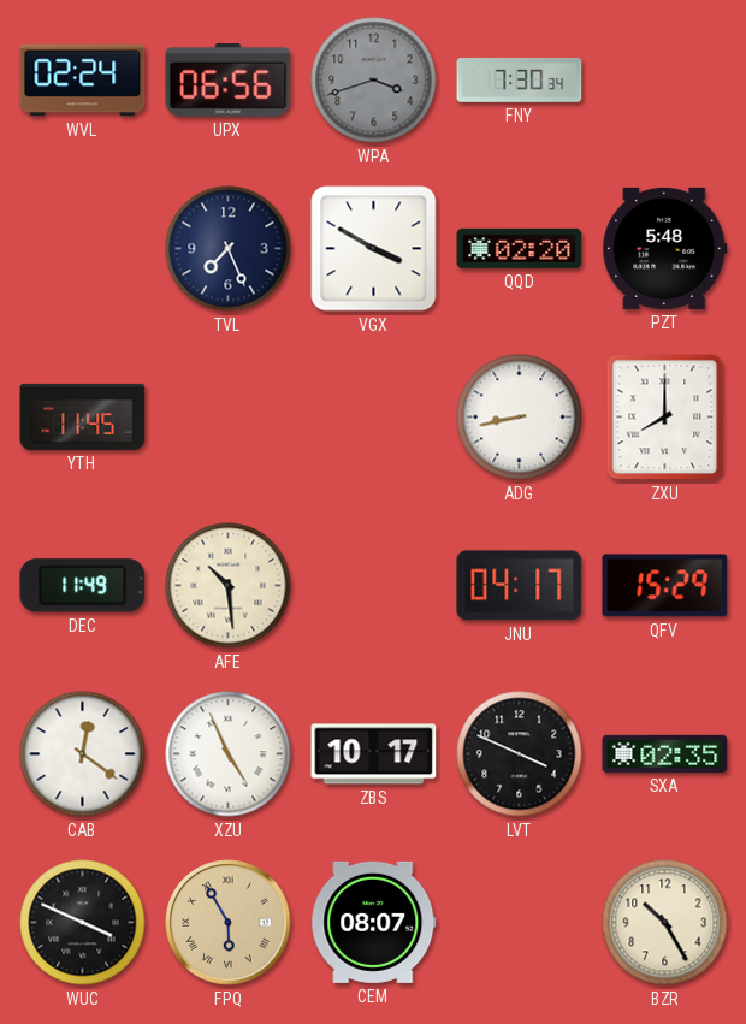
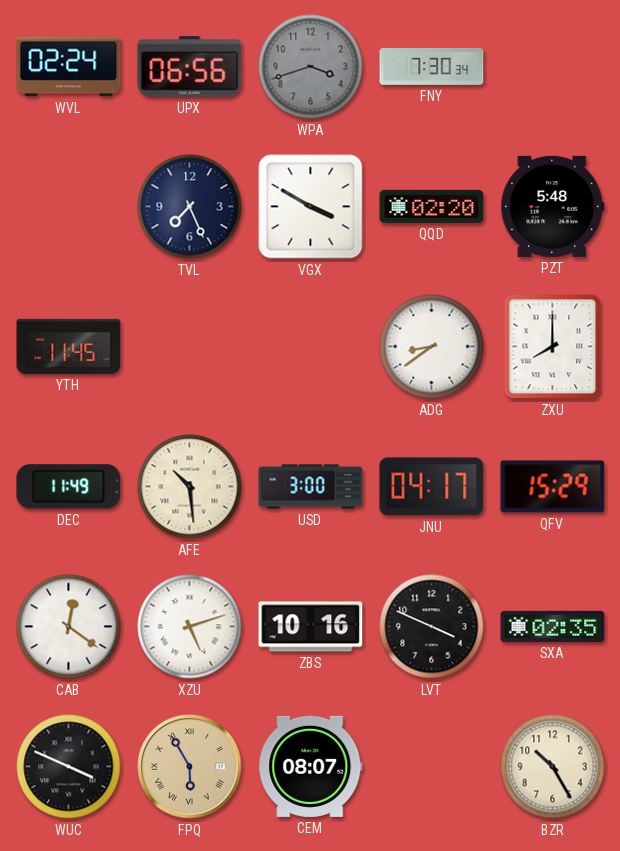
ADG: 8:43 -> 8:39
USD: none -> 3:00
XZU: 4:56 -> 5:12
ZBS: 10:17 -> 10:16
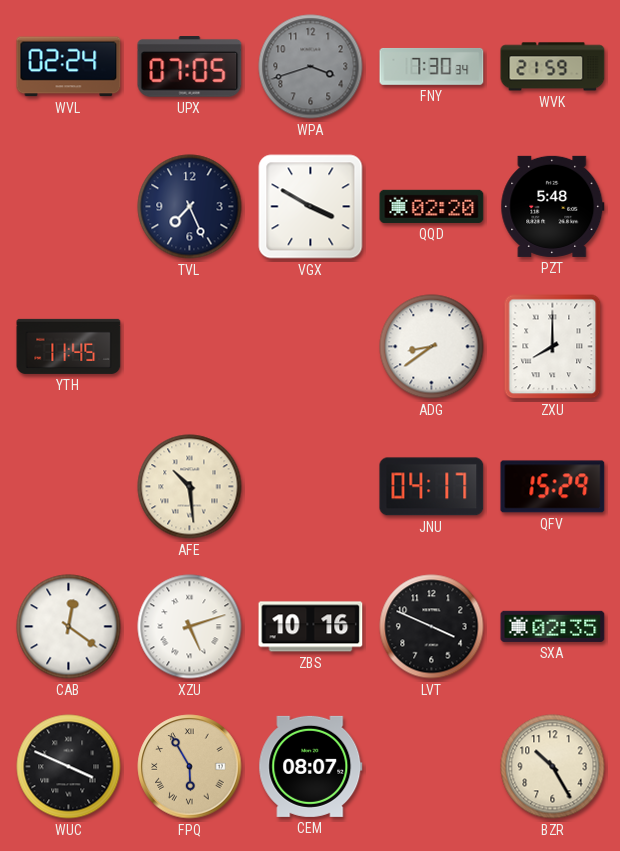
UPX: 06:56 -> 07:05
WVK: none -> 21:59
DEC: 11:49 -> none
USD: 3:00 -> none
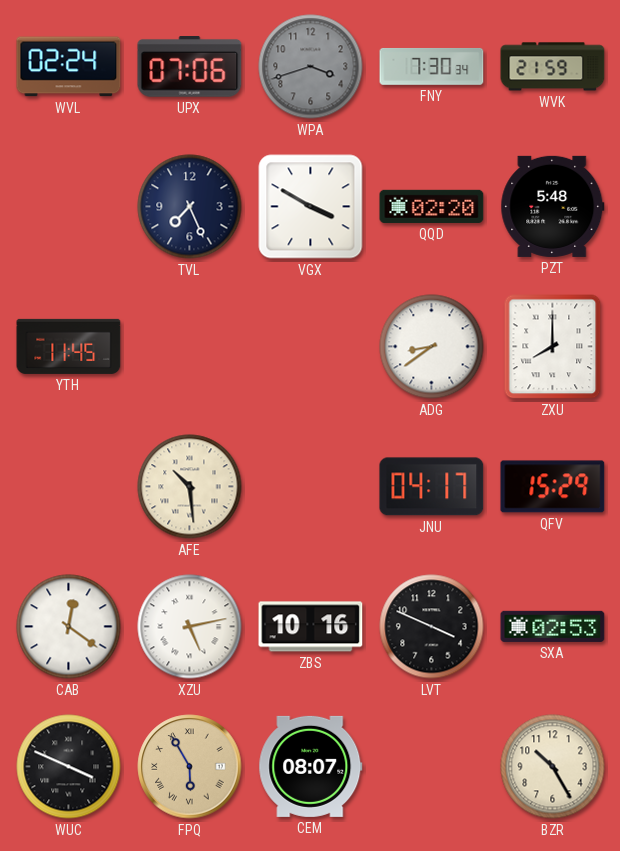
UPX: 07:05 -> 07:06
XZU: 5:12 -> 5:13
SXA: 02:35 -> 02:53
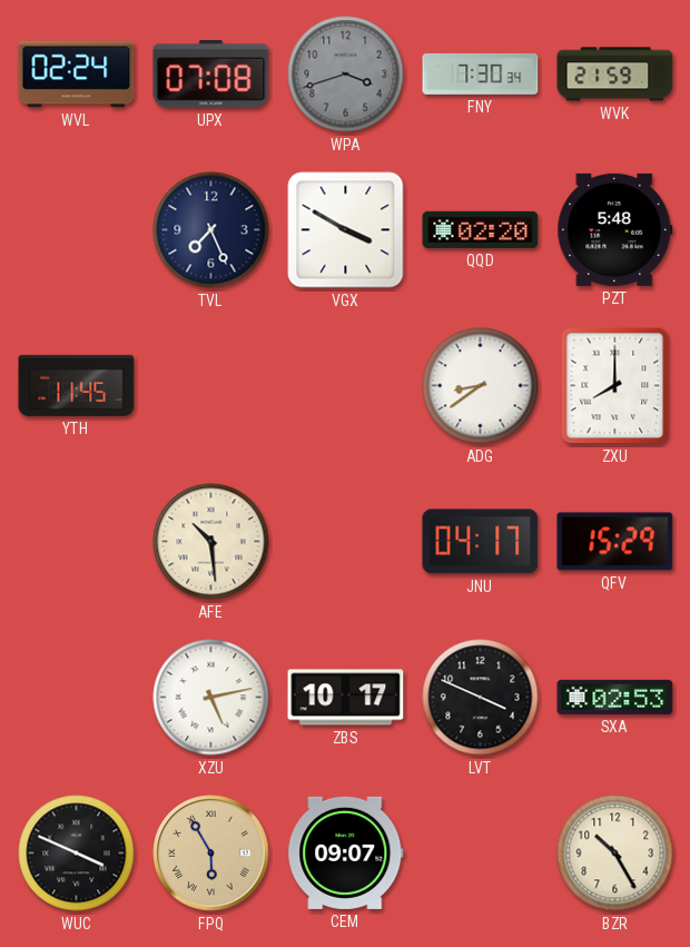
UPX: 07:06 -> 07:08
CAB: 12:21 -> none
ZBS: 10:16 -> 10:17
CEM: 08:07 -> 09:07
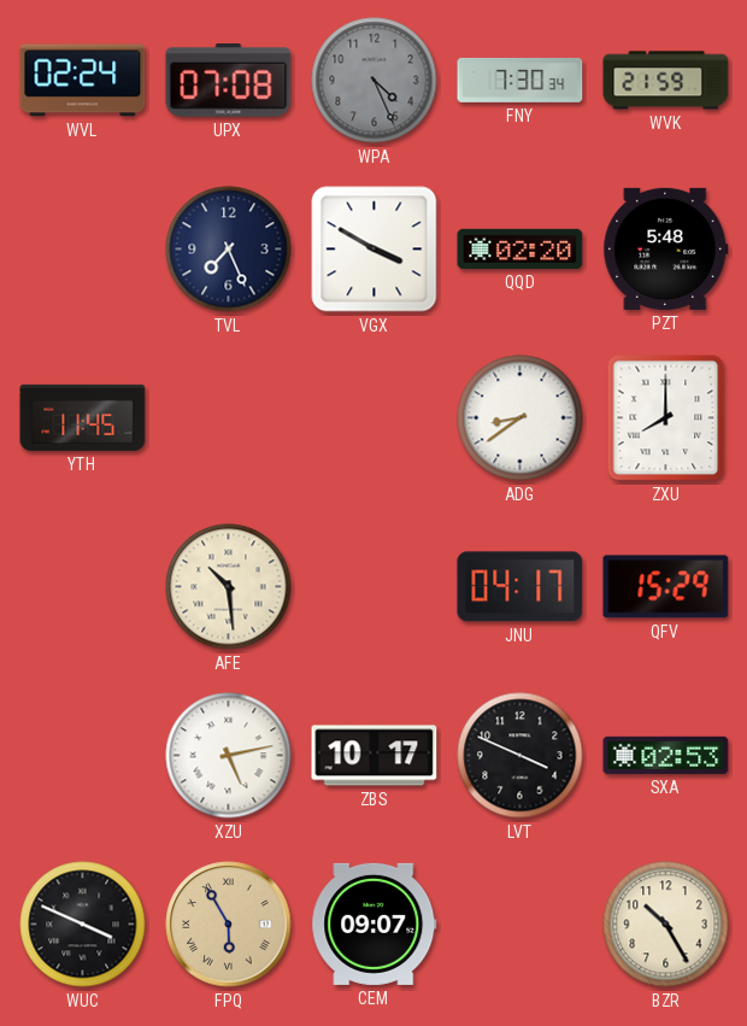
WPA: 3:42 -> 4:26
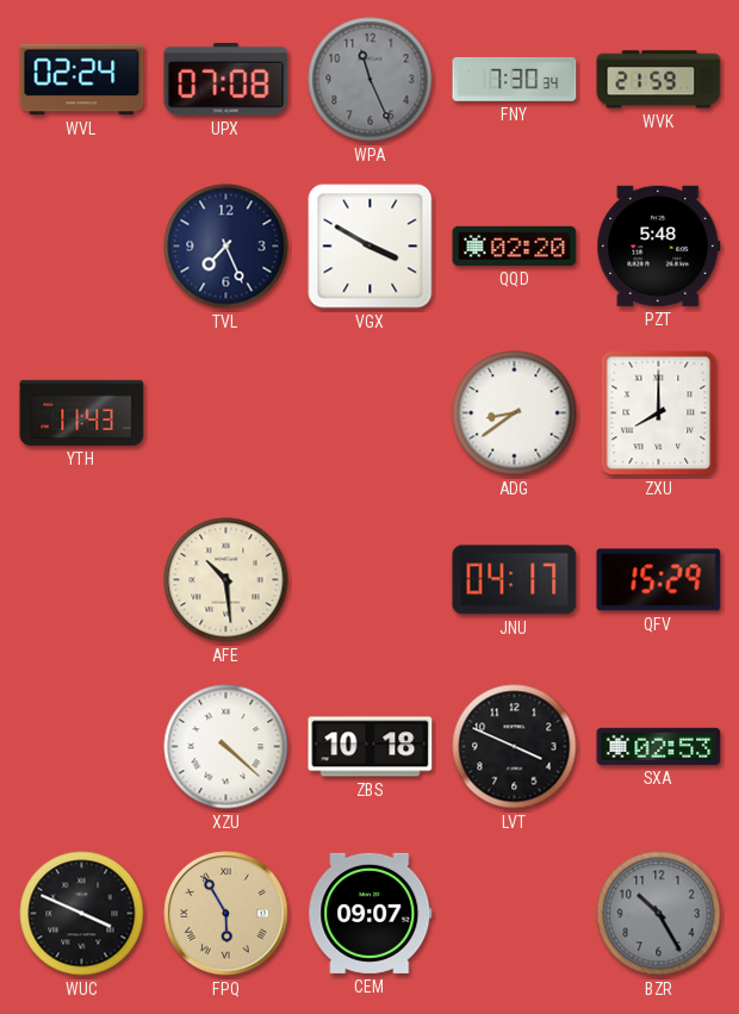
WPA: 4:26 -> 11:26
YTH: 11:45 -> 11:43
XZU: 5:13 -> 4:22
ZBS: 10:17 -> 10:18
BZR dial: cream -> grey
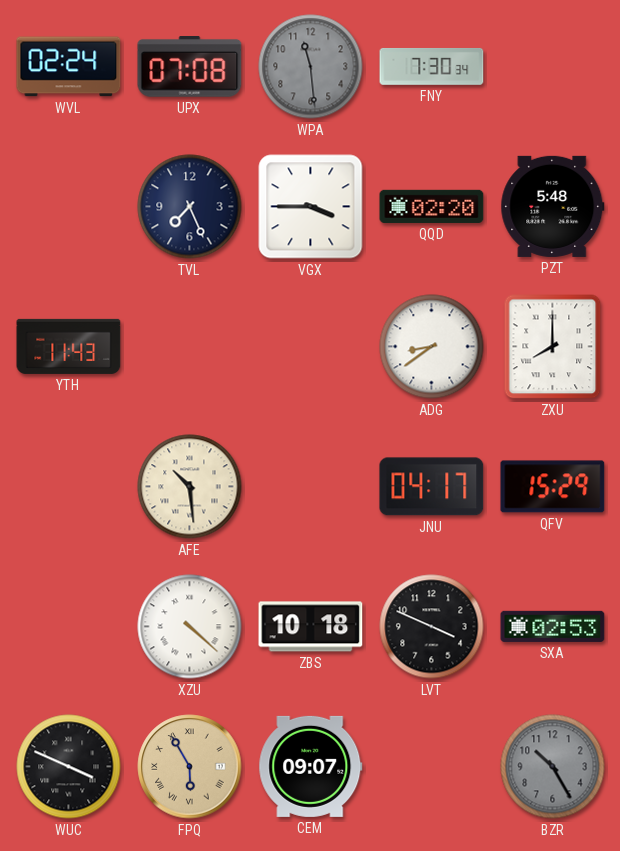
WPA: 11:26 -> 11:29
WVK: 21:59 -> none
VGX: 3:50 -> 3:45
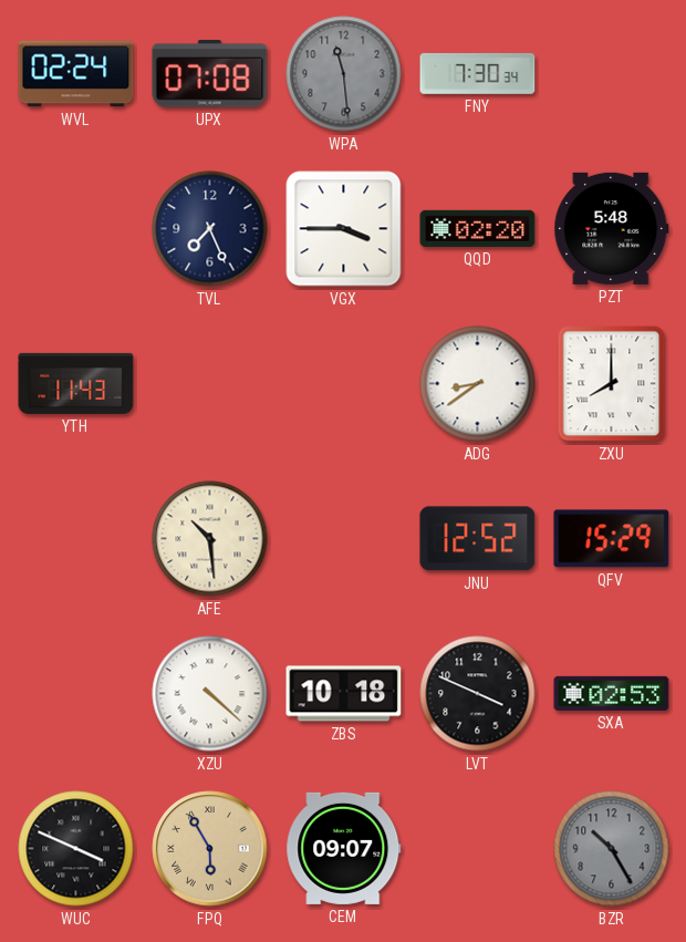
JNU: 04:17 -> 12:52
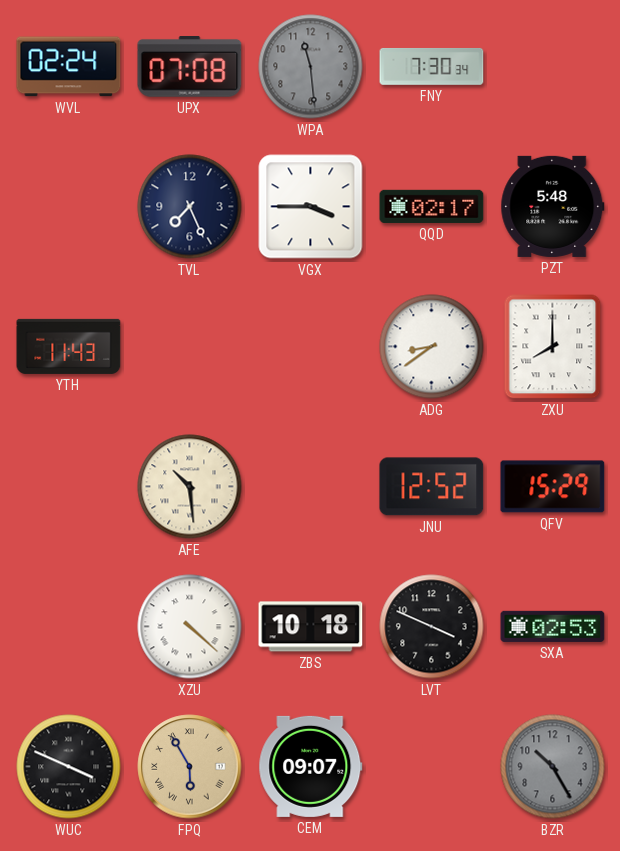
QQD: 02:20 -> 02:17
